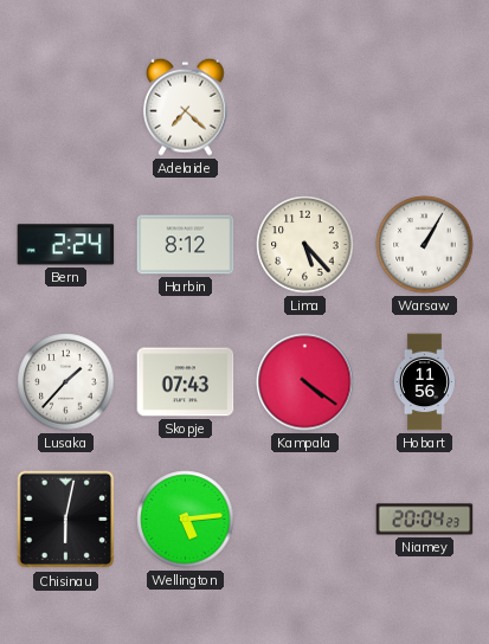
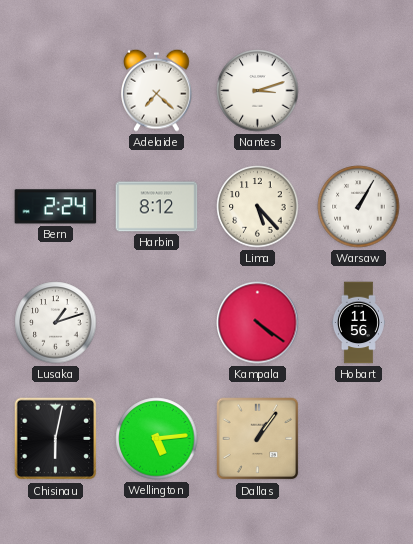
Nantes: none -> 3:12
Lusaka: 1:37 -> 1:12
Skopje: 07:43 -> none
Dallas: none -> 1:06
Niamey: 20:04 -> none
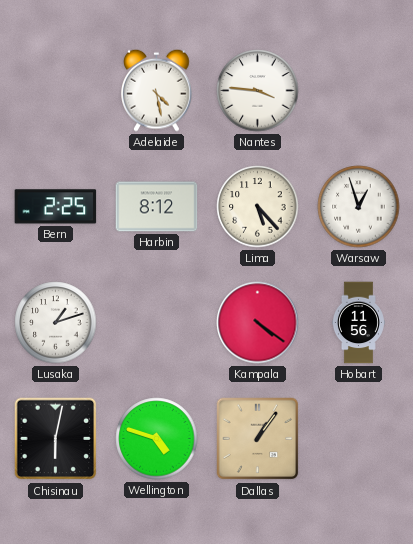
Adelaide: 7:22 -> 4:28
Nantes: 3:12 -> 3:46
Bern: 2:24 -> 2:25
Warsaw: 1:05 -> 12:57
Wellington: 5:14 -> 4:48
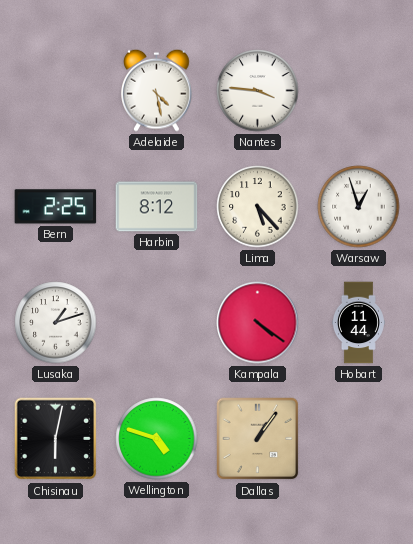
Hobart: 11:56 -> 11:44
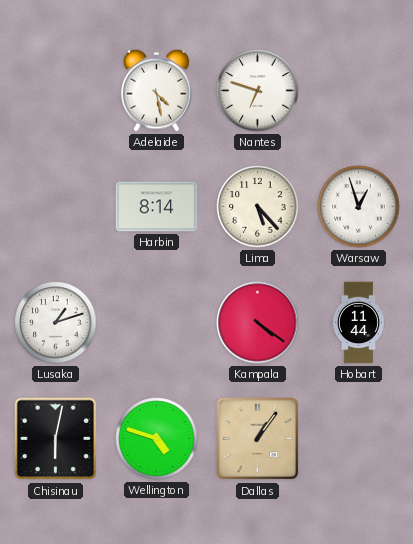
Nantes: 3:46 -> 6:48
Bern: 2:25 -> none
Harbin: 8:12 -> 8:14
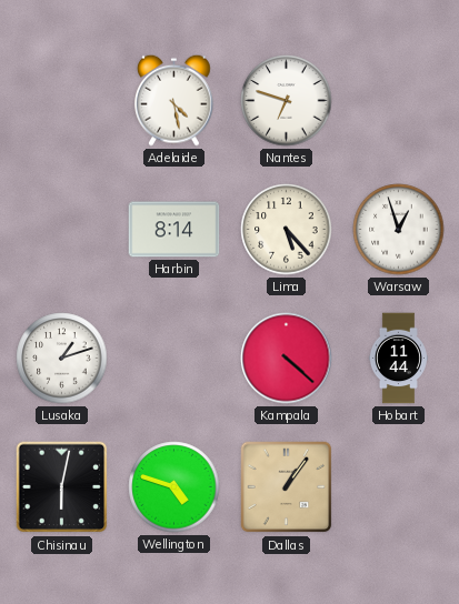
Kampala: 4:21 -> 4:22
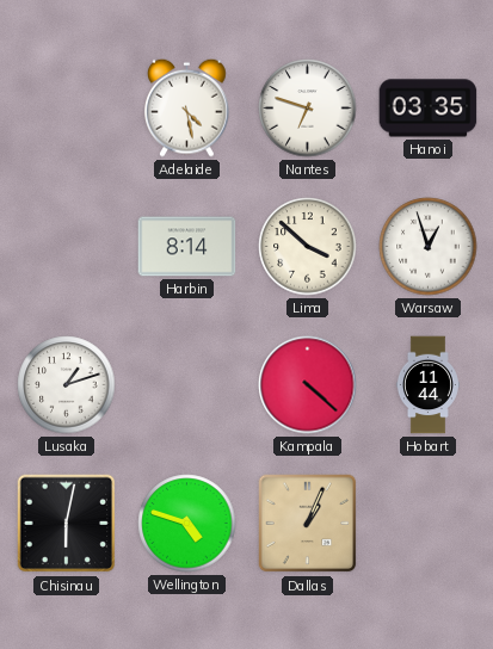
Hanoi: none -> 03:35
Lima: 5:23 -> 3:52
Dallas: 1:06 -> 1:04
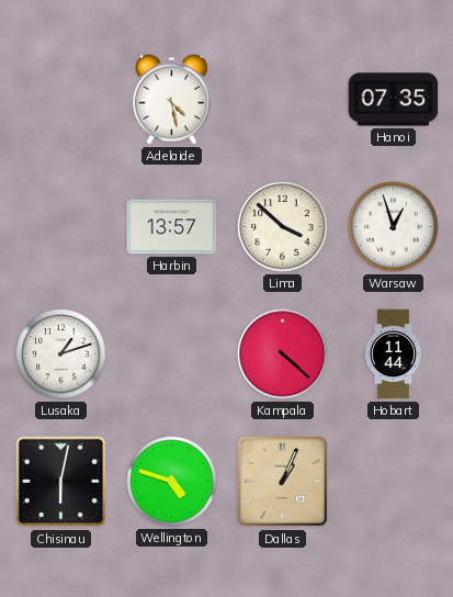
Nantes: 6:48 -> none
Hanoi: 03:35 -> 07:35
Harbin: 8:14 -> 13:57
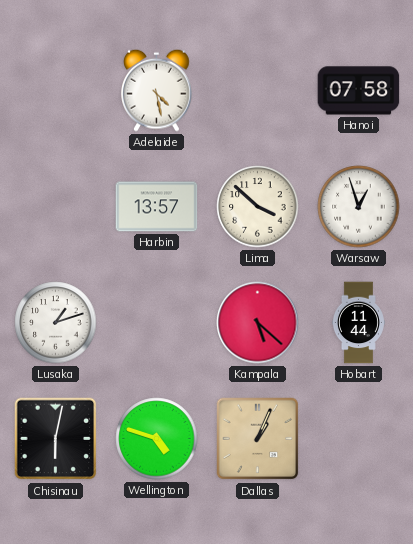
Hanoi: 07:35 -> 07:58
Kampala: 4:22 -> 5:22
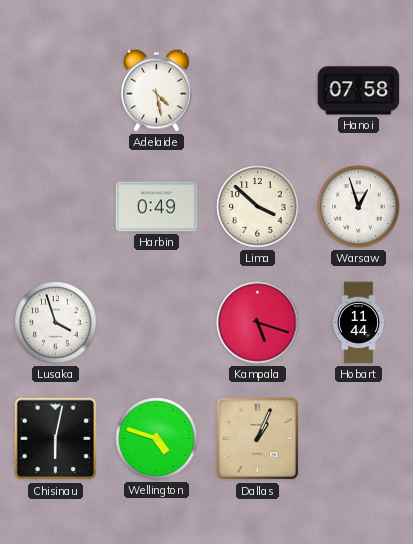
Harbin: 13:57 -> 0:49
Lusaka: 1:12 -> 3:57
Kampala: 5:22 -> 5:18
